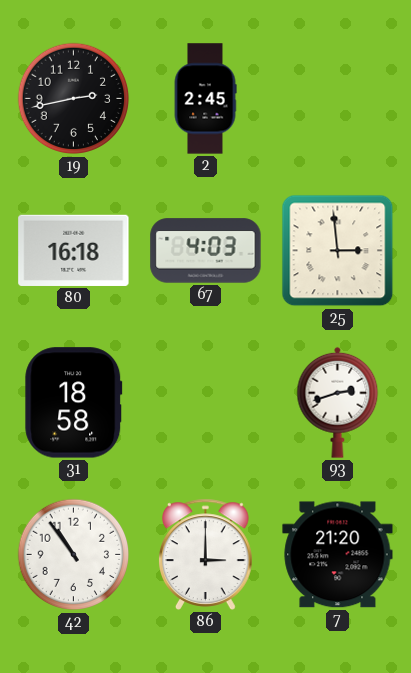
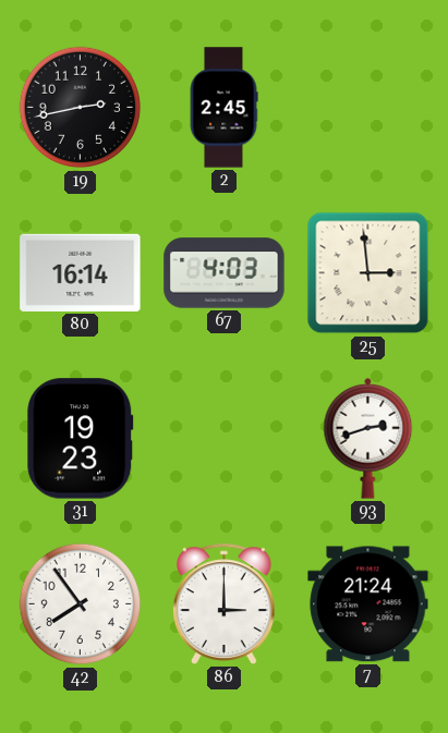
80: 16:18 -> 16:14
31: 18:58 -> 19:23
42: 10:54 -> 7:54
7: 21:20 -> 21:24
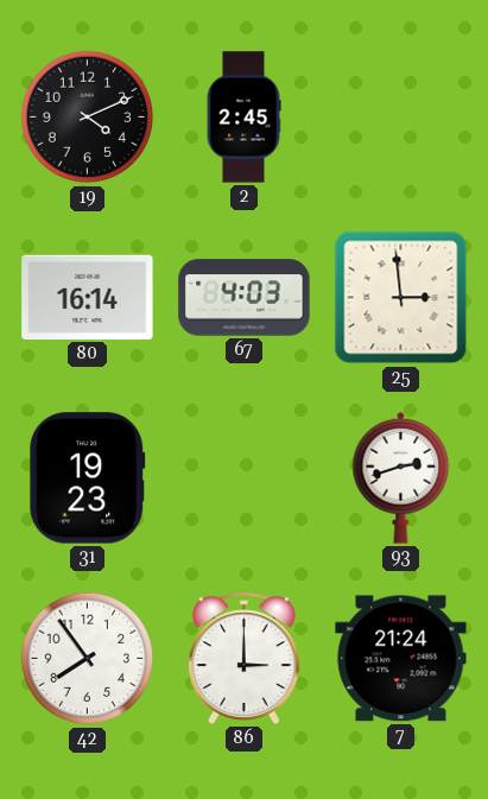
19: 2:43 -> 4:11
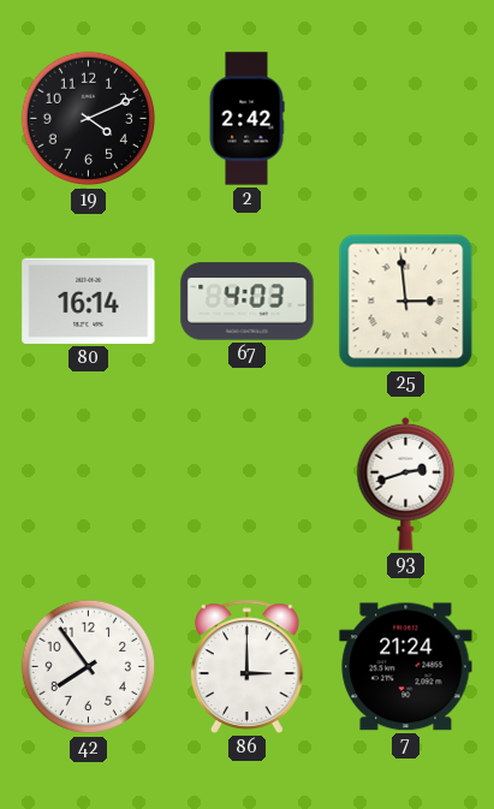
2: 2:45 -> 2:42
31: 19:23 -> none
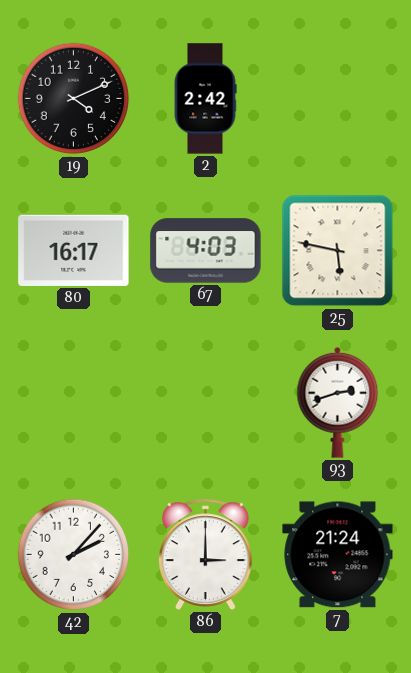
80: 16:14 -> 16:17
25: 2:59 -> 5:47
42: 7:54 -> 2:07
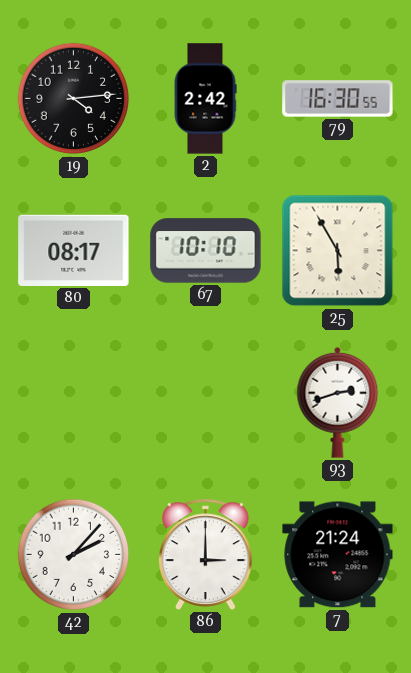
19: 4:11 -> 4:14
79: none -> 16:30
80: 16:17 -> 08:17
67: 4:03 -> 10:10
25: 5:47 -> 5:55
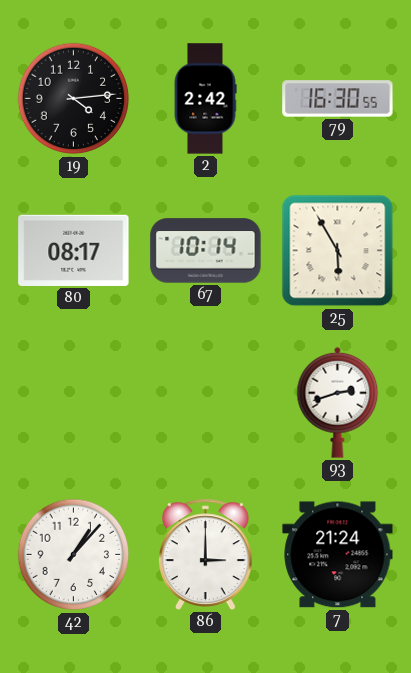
67: 10:10 -> 10:14
42: 2:07 -> 1:07
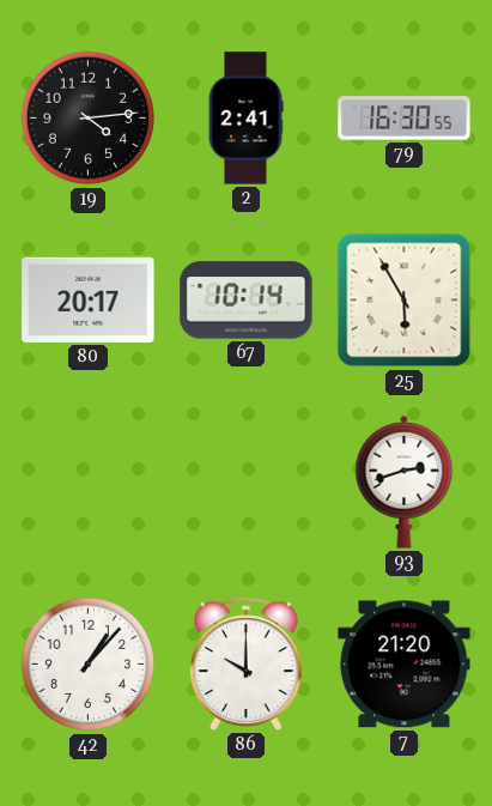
2: 2:42 -> 2:41
80: 08:17 -> 20:17
86: 3:00 -> 10:00
7: 21:24 -> 21:20
